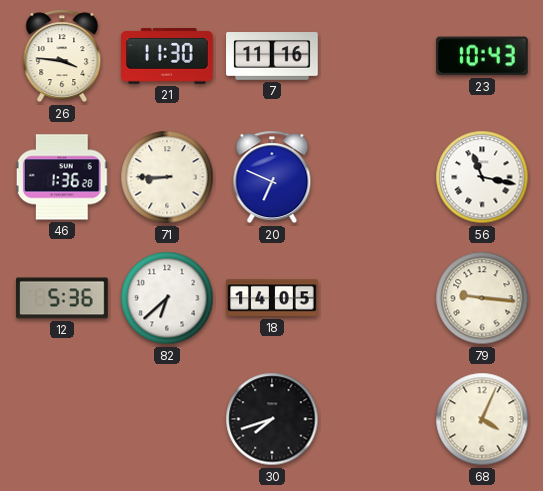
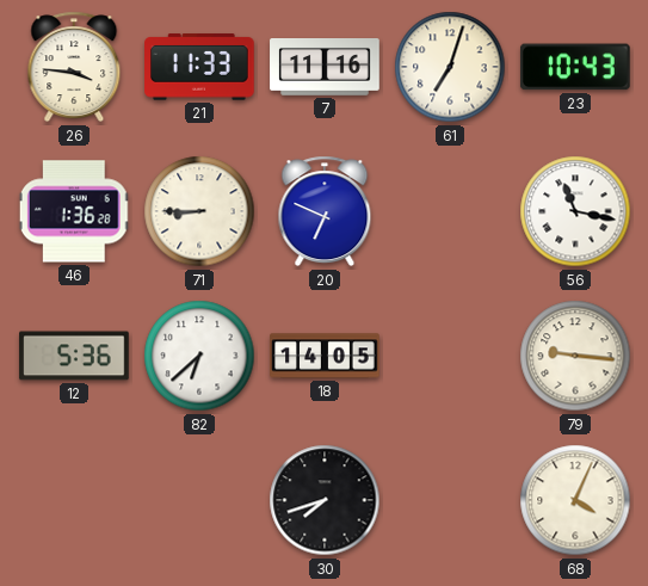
21: 11:30 -> 11:33
61: none -> 7:03
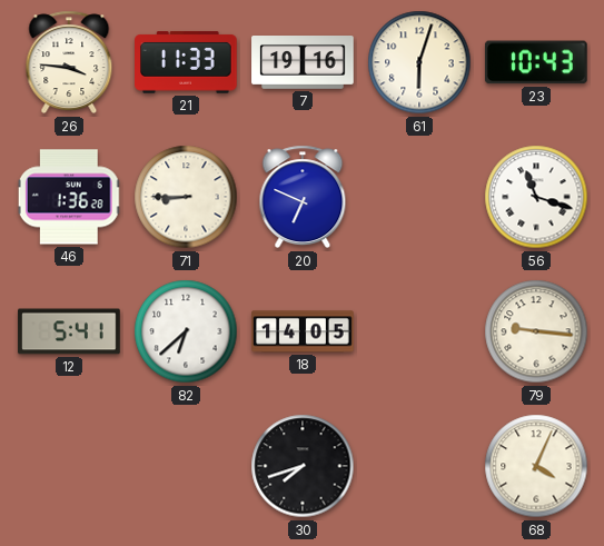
7: 11:16 -> 19:16
61: 7:03 -> 6:03
56: 11:17 -> 11:18
12: 5:36 -> 5:41
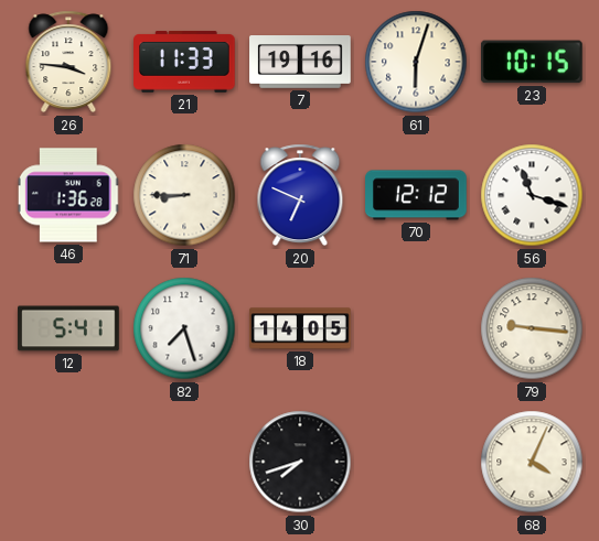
23: 10:43 -> 10:15
70: none -> 12:12
82: 6:38 -> 7:27
